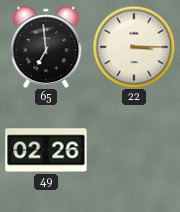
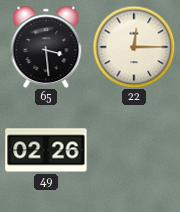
65: 6:59 -> 3:29
22: 3:15 -> 12:15
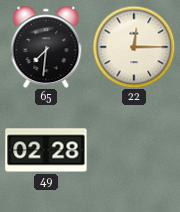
65: 3:29 -> 7:31
49: 02:26 -> 02:28
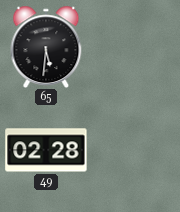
65: 7:31 -> 5:31
22: 12:15 -> none
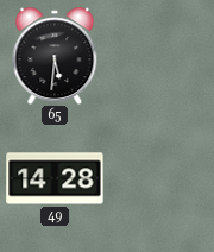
49: 02:28 -> 14:28
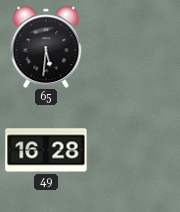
49: 14:28 -> 16:28
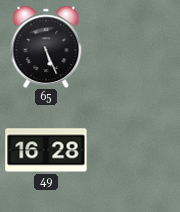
65: 5:31 -> 5:26
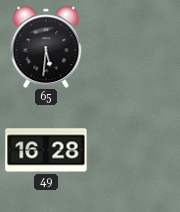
65: 5:26 -> 5:31
